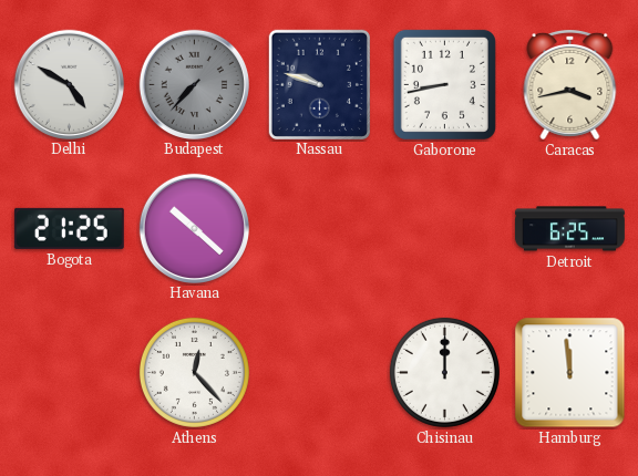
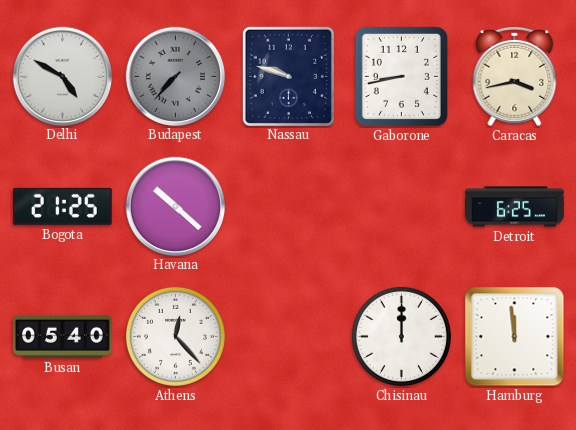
Busan: none -> 05:40
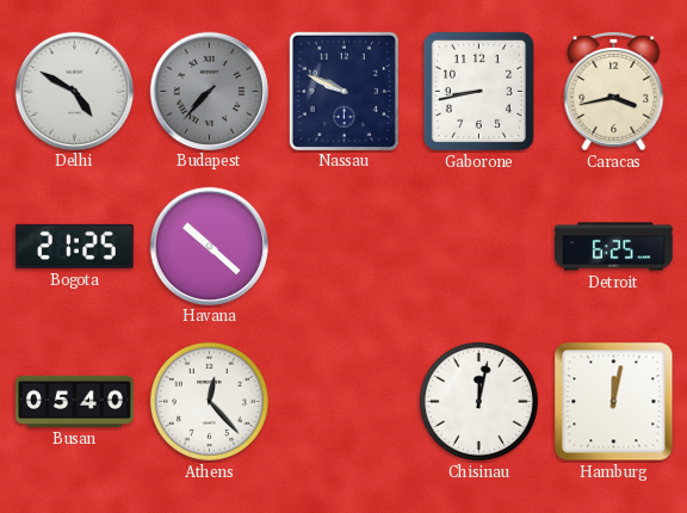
Nassau: 9:48 -> 9:49
Chisinau: 12:00 -> 12:02
Hamburg: 11:59 -> 12:02
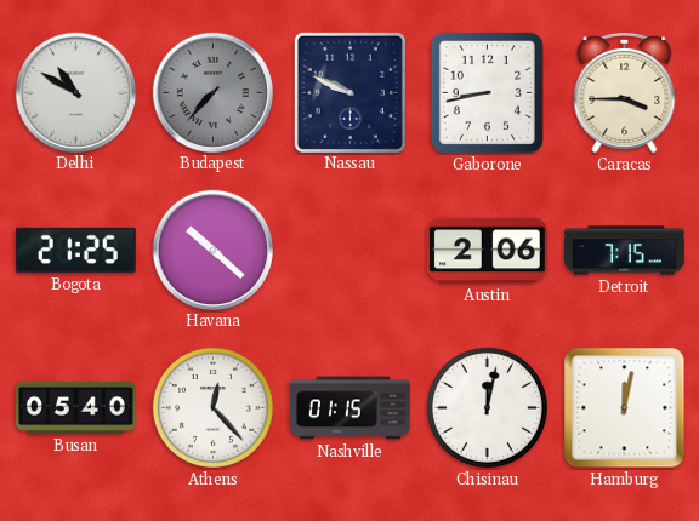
Delhi: 4:50 -> 10:50
Caracas: 3:43 -> 3:45
Austin: none -> 2:06
Detroit: 6:25 -> 7:15
Nashville: none -> 01:15
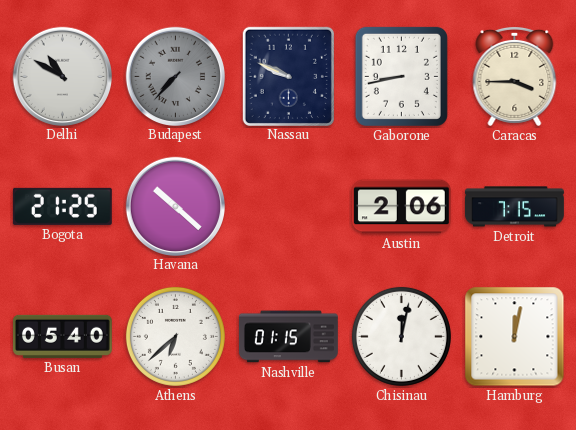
Athens: 12:23 -> 6:38
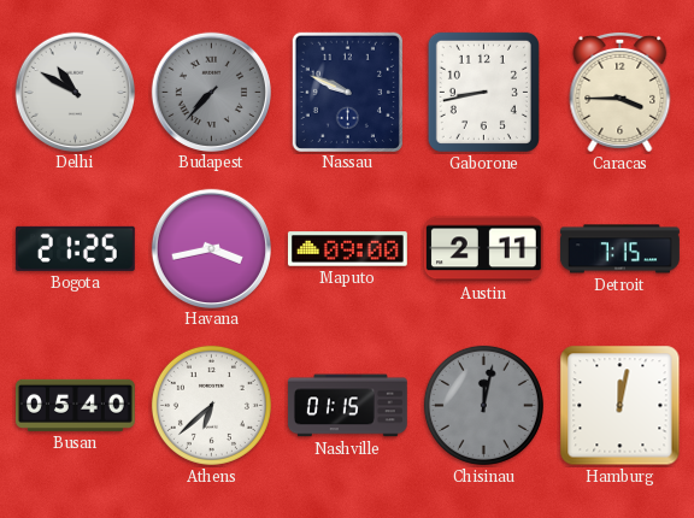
Havana: 10:22 -> 3:43
Maputo: none -> 09:00
Austin: 2:06 -> 2:11
Chisinau dial: white -> grey
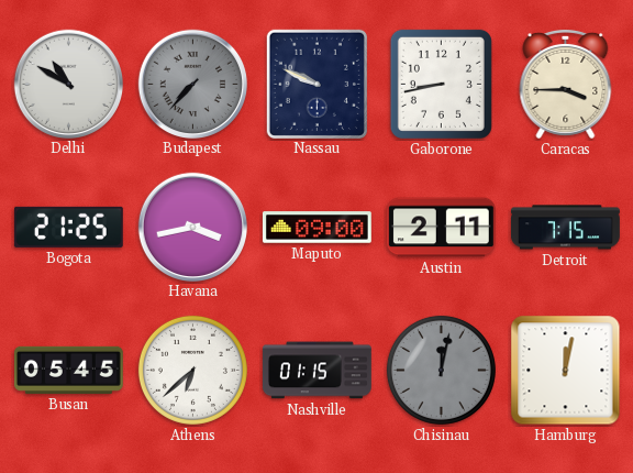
Busan: 05:40 -> 05:45
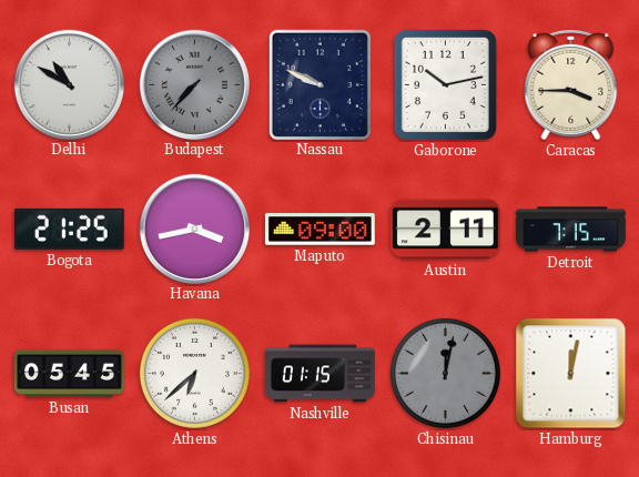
Gaborone: 8:43 -> 10:13
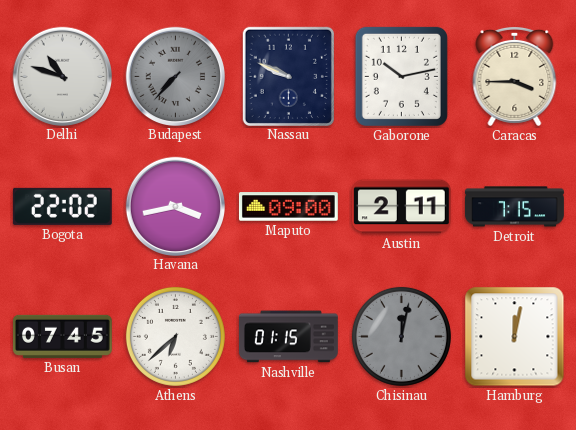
Delhi: 10:50 -> 10:48
Bogota: 21:25 -> 22:02
Busan: 05:45 -> 07:45
